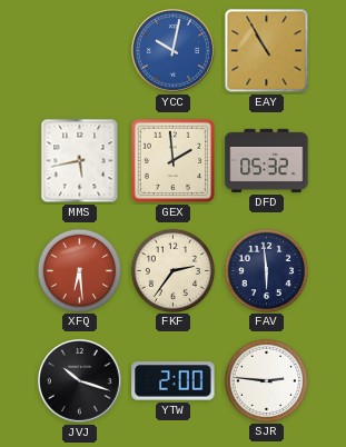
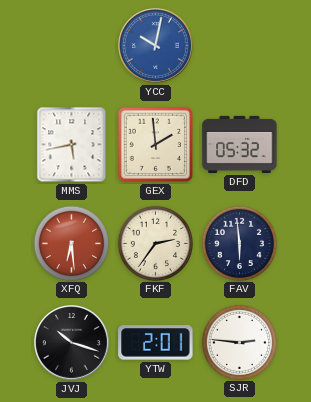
EAY: 10:55 -> none
YTW: 2:00 -> 2:01
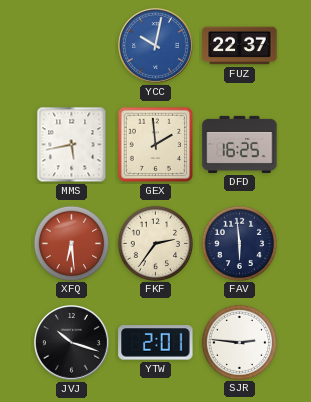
FUZ: none -> 22:37
DFD: 05:32 -> 16:25
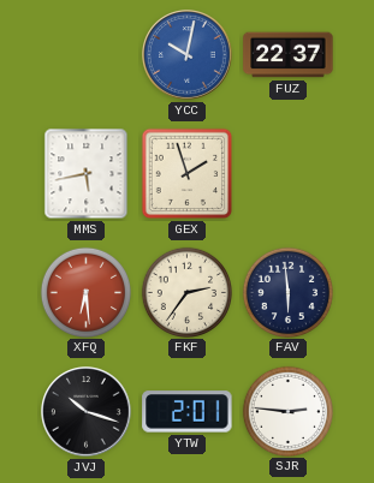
GEX: 1:59 -> 1:57
DFD: 16:25 -> none
